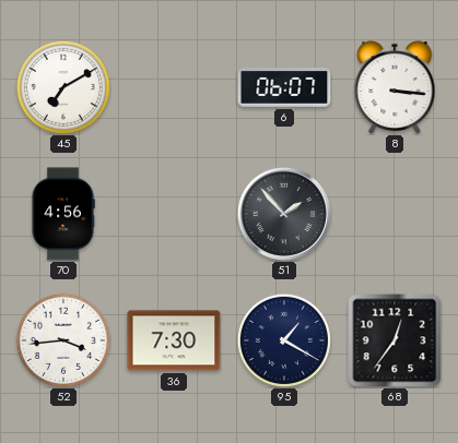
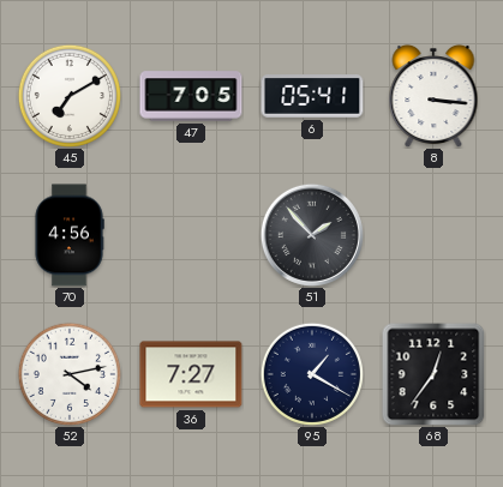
47: none -> 7:05
6: 06:07 -> 05:41
52: 3:44 -> 4:13
36: 7:30 -> 7:27
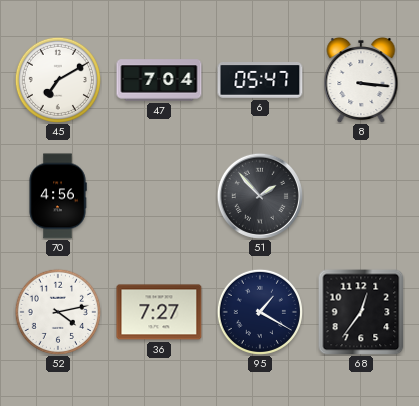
47: 7:05 -> 7:04
6: 05:41 -> 05:47
